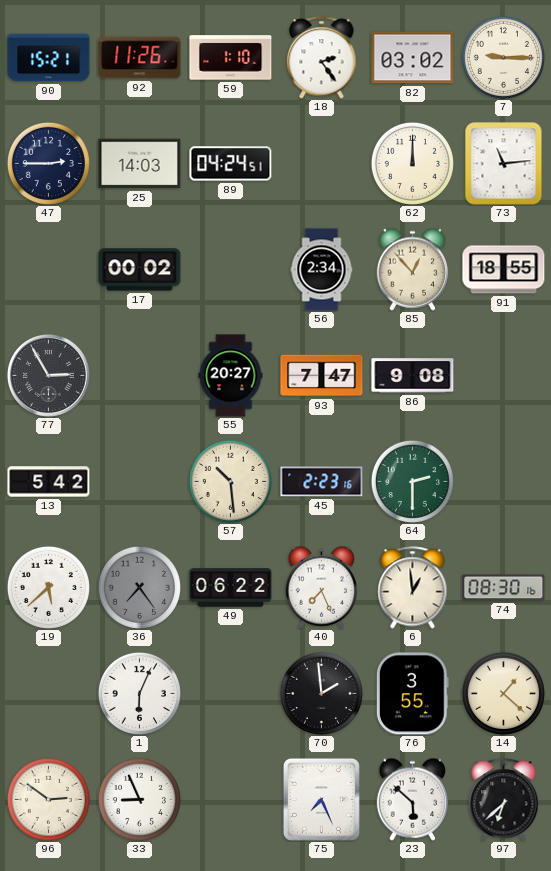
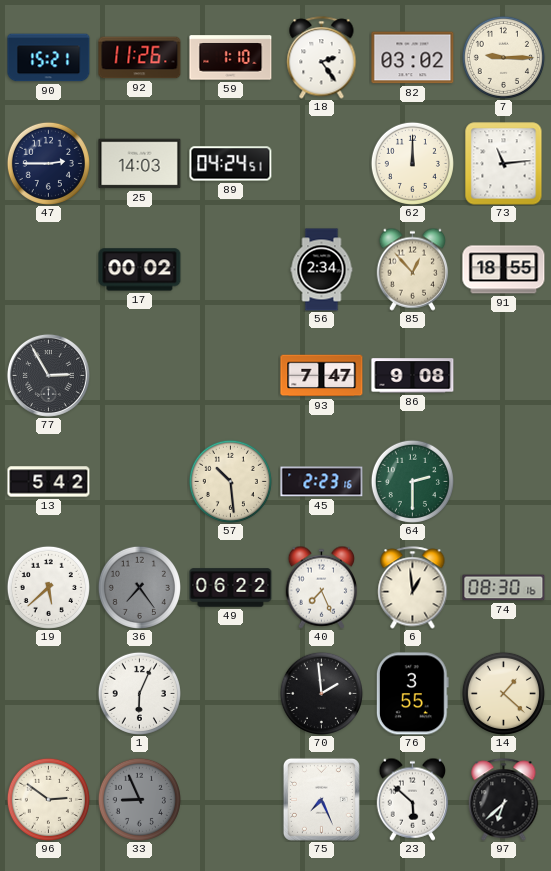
55: 20:27 -> none
33 dial: white -> grey
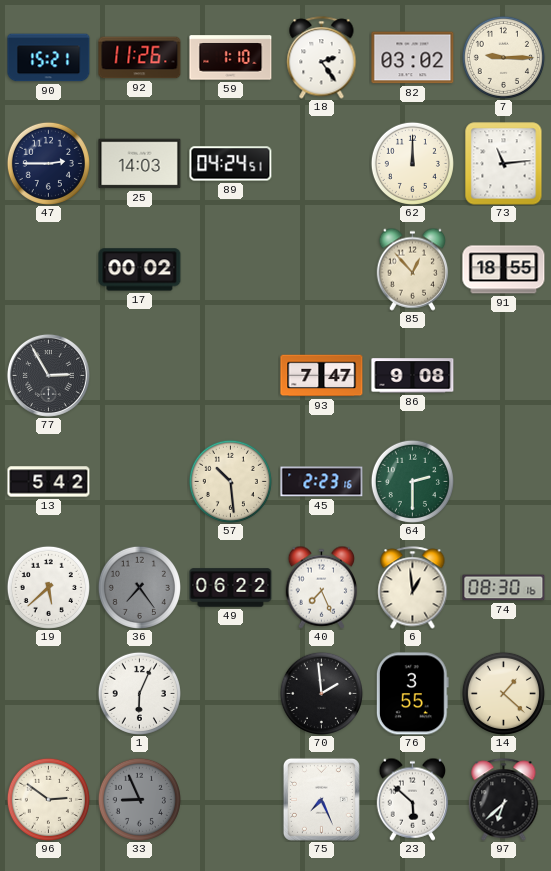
56: 2:34 -> none
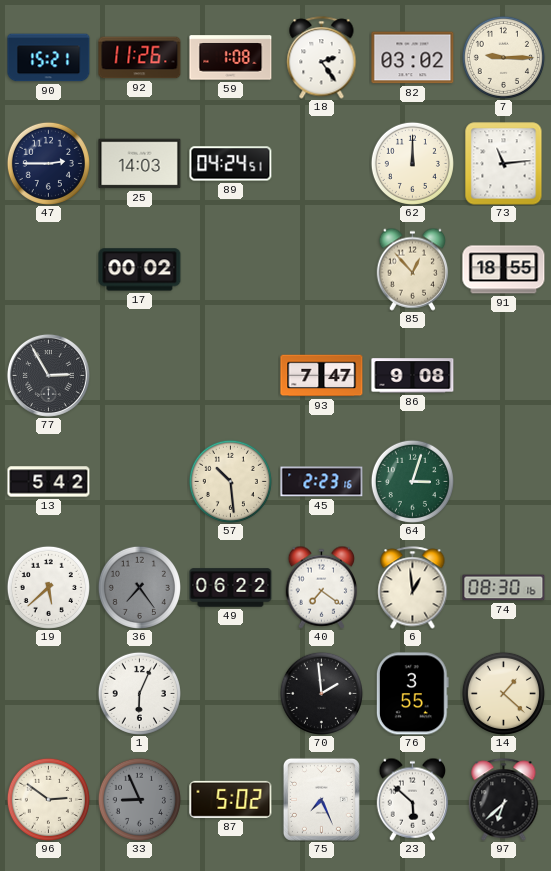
59: 1:10 -> 1:08
64: 2:30 -> 3:03
40: 7:26 -> 7:21
87: none -> 5:02
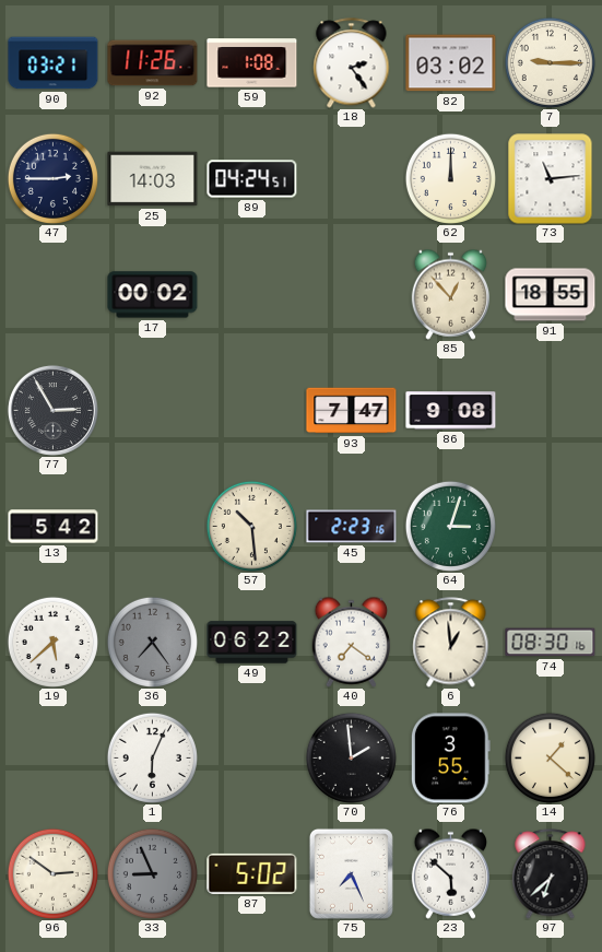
90: 15:21 -> 03:21
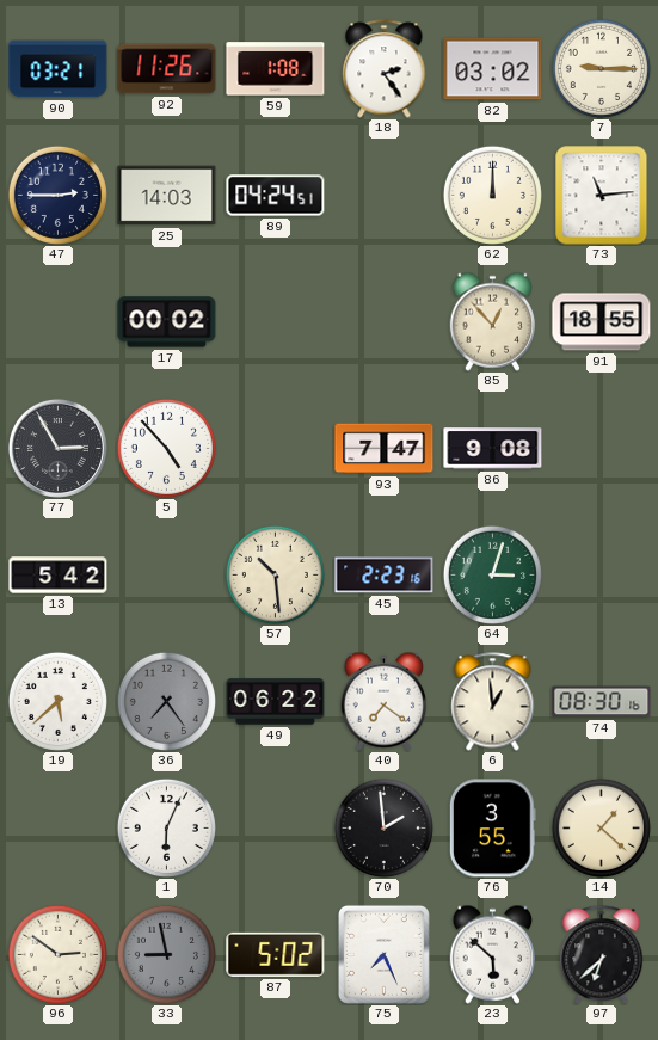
5: none -> 4:53
33: 8:56 -> 8:58
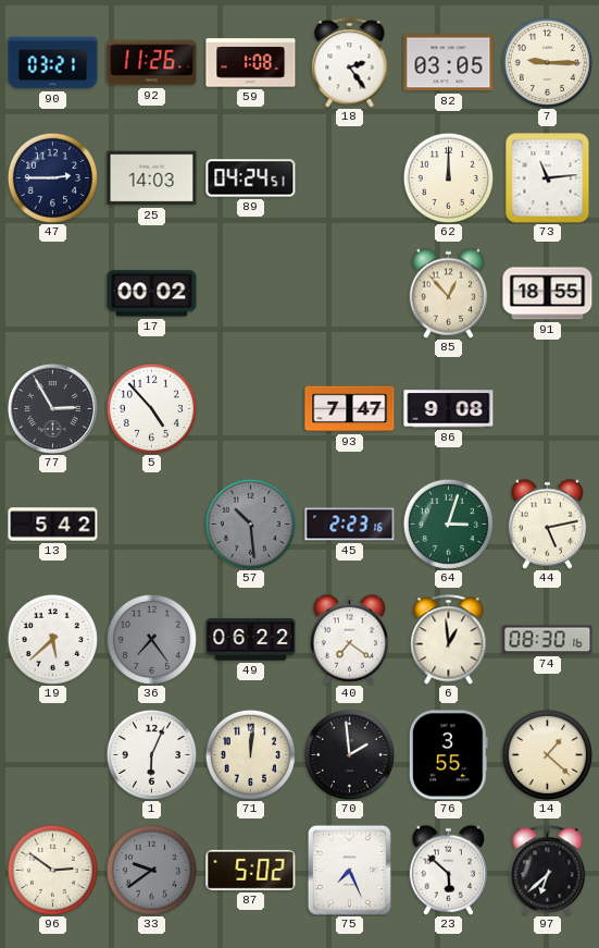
82: 03:02 -> 03:05
57 dial: cream -> grey
44: none -> 5:13
71: none -> 12:01
33: 8:58 -> 9:39
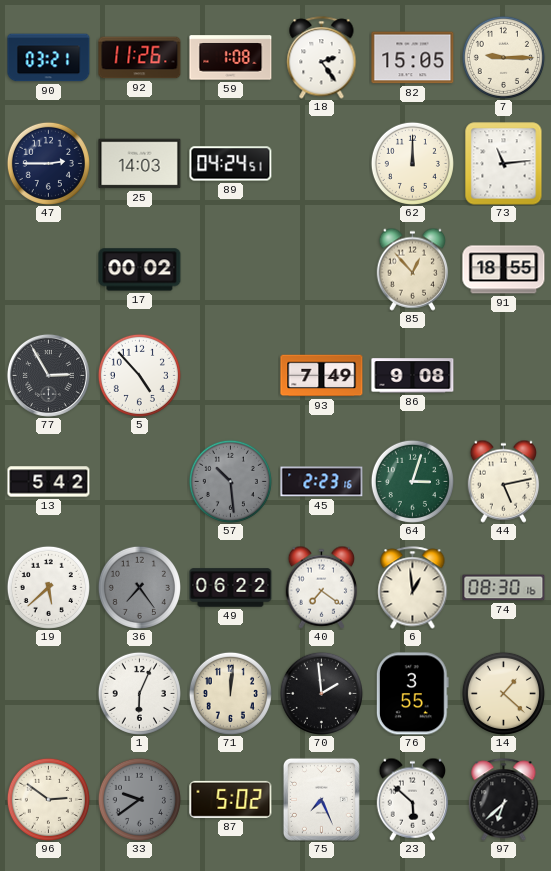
82: 03:05 -> 15:05
93: 7:47 -> 7:49
